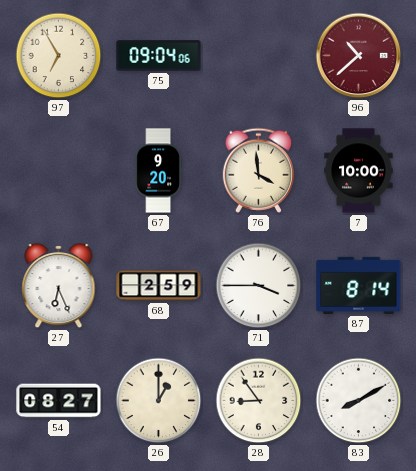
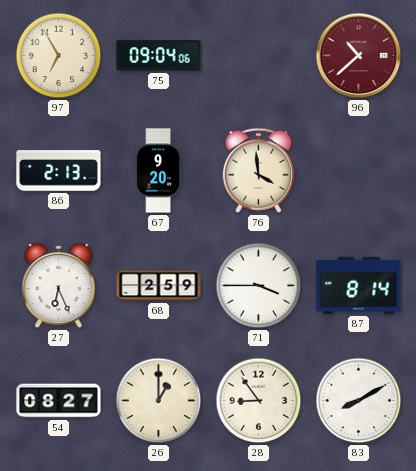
86: none -> 2:13
7: 10:00 -> none
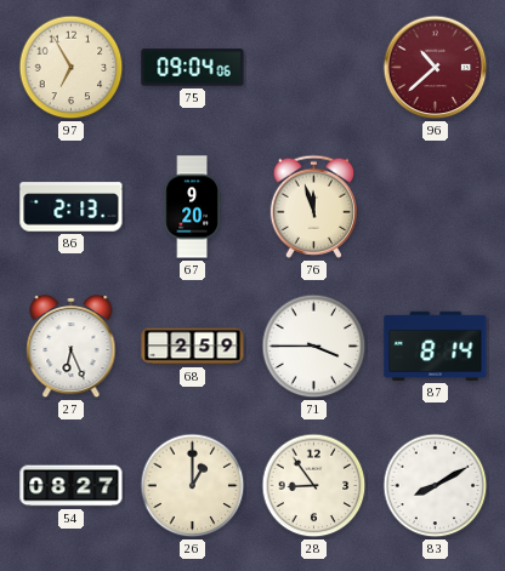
76: 3:59 -> 11:57
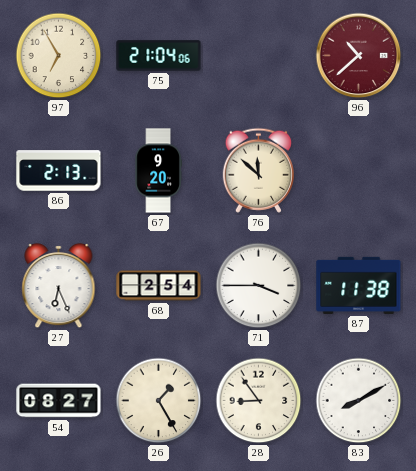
75: 09:04 -> 21:04
76: 11:57 -> 11:52
68: 2:59 -> 2:54
87: 8:14 -> 11:38
26: 1:00 -> 1:25
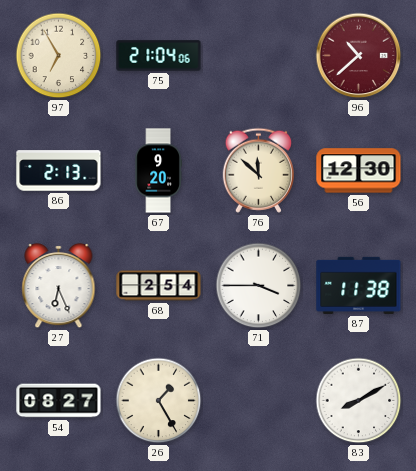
56: none -> 12:30
28: 8:54 -> none
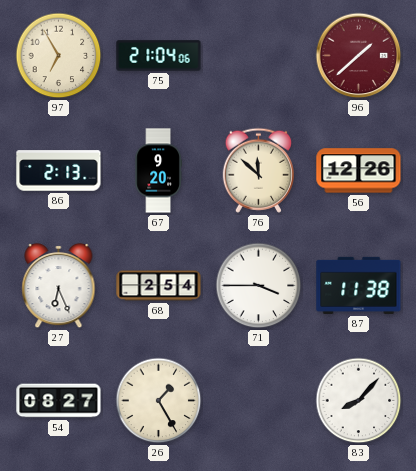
96: 10:38 -> 1:38
56: 12:30 -> 12:26
83: 8:10 -> 8:07
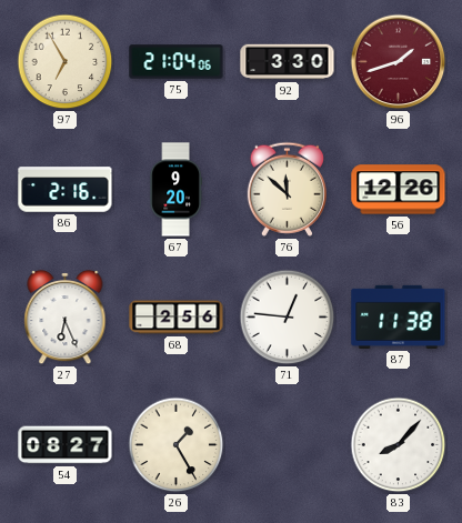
92: none -> 3:30
96: 1:38 -> 1:42
86: 2:13 -> 2:16
68: 2:54 -> 2:56
71: 3:45 -> 12:46
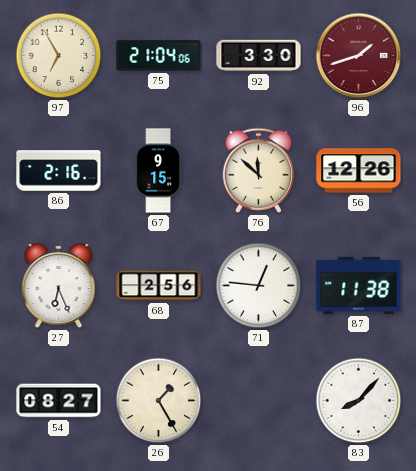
67: 9:20 -> 9:15
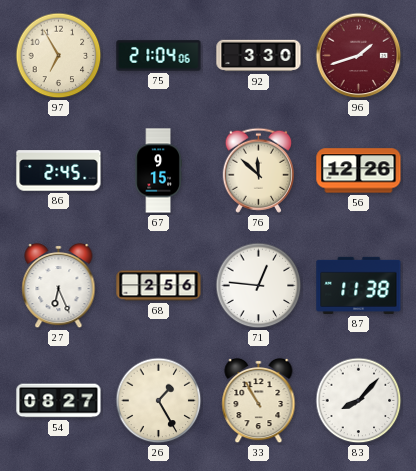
86: 2:16 -> 2:45
33: none -> 10:55
